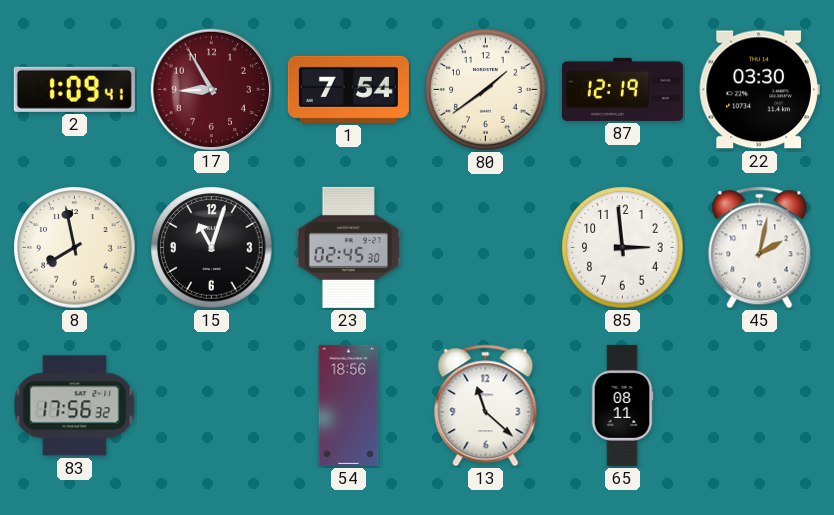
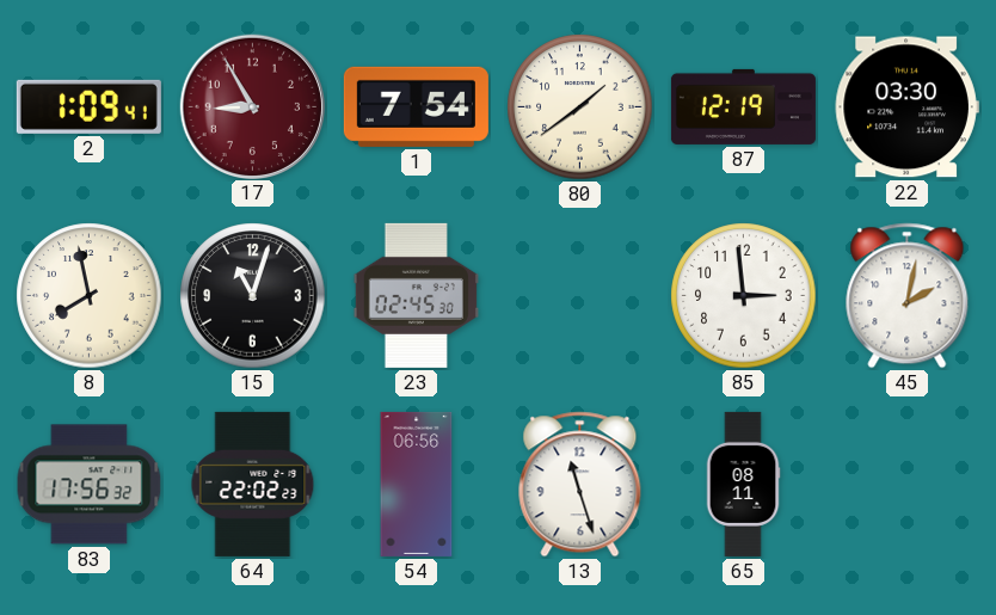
64: none -> 22:02
54: 18:56 -> 06:56
13: 11:22 -> 11:27
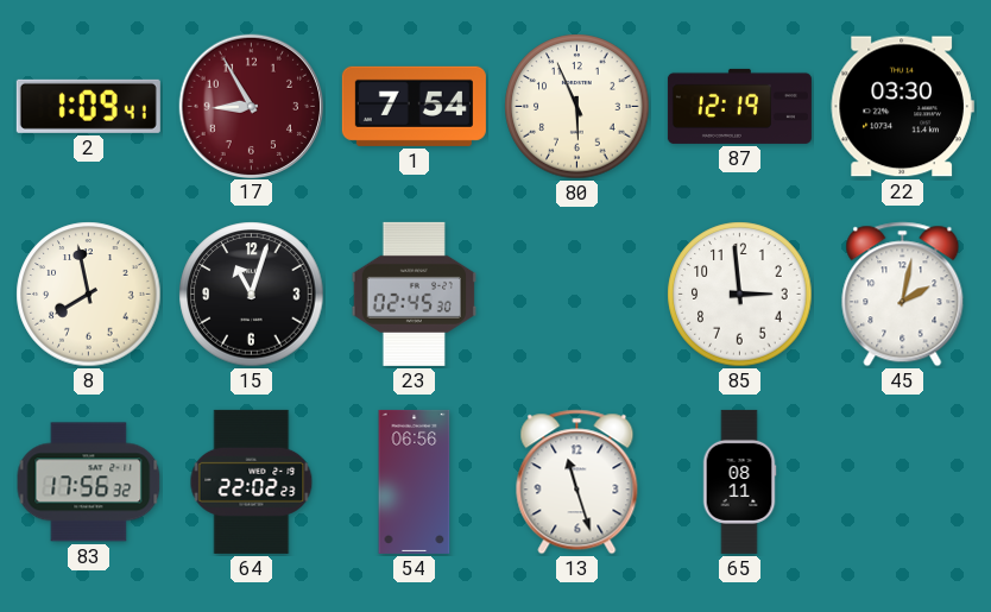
80: 1:39 -> 5:56
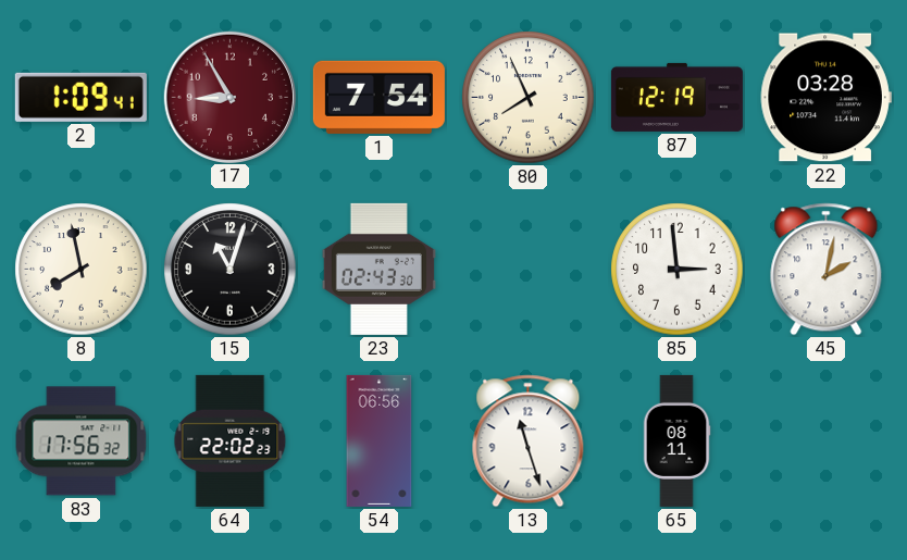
80: 5:56 -> 7:56
22: 03:30 -> 03:28
23: 02:45 -> 02:43
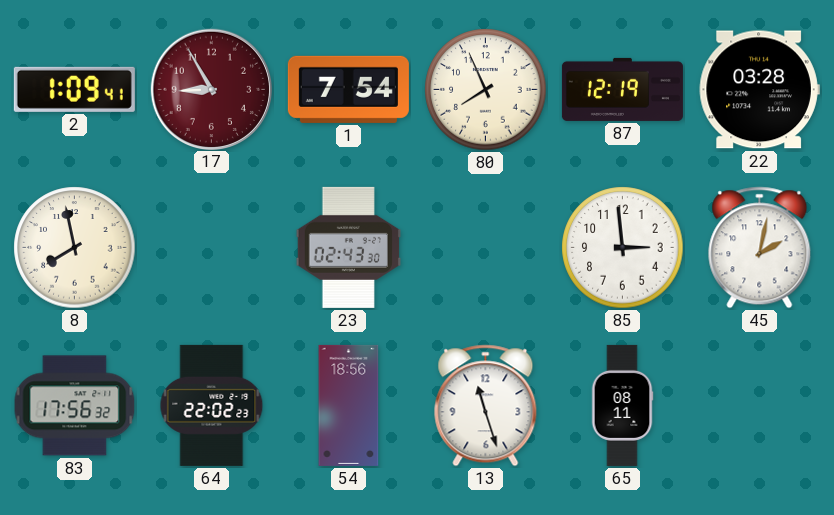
15: 11:03 -> none
54: 06:56 -> 18:56
